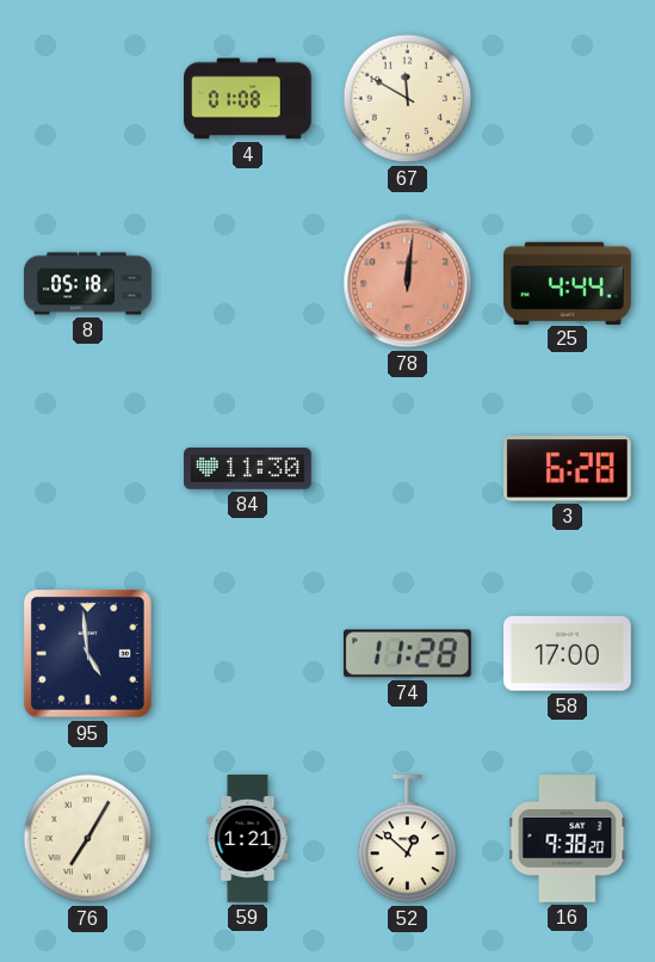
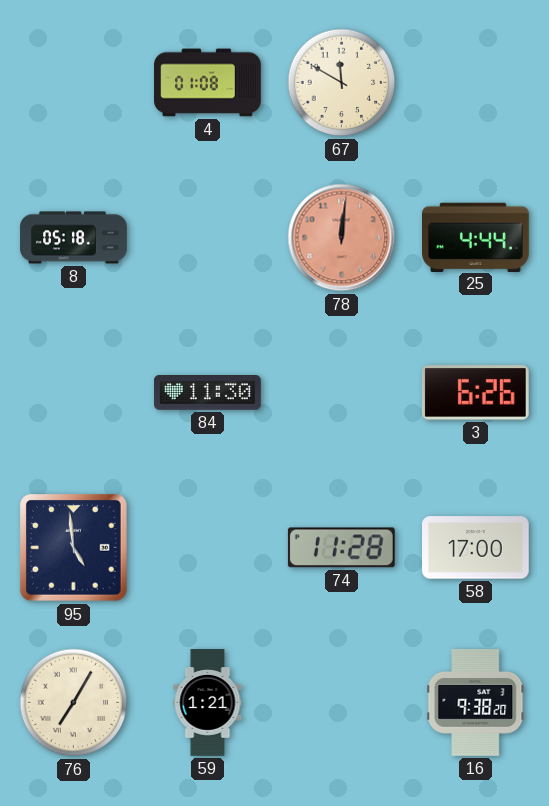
3: 6:28 -> 6:26
52: 12:52 -> none
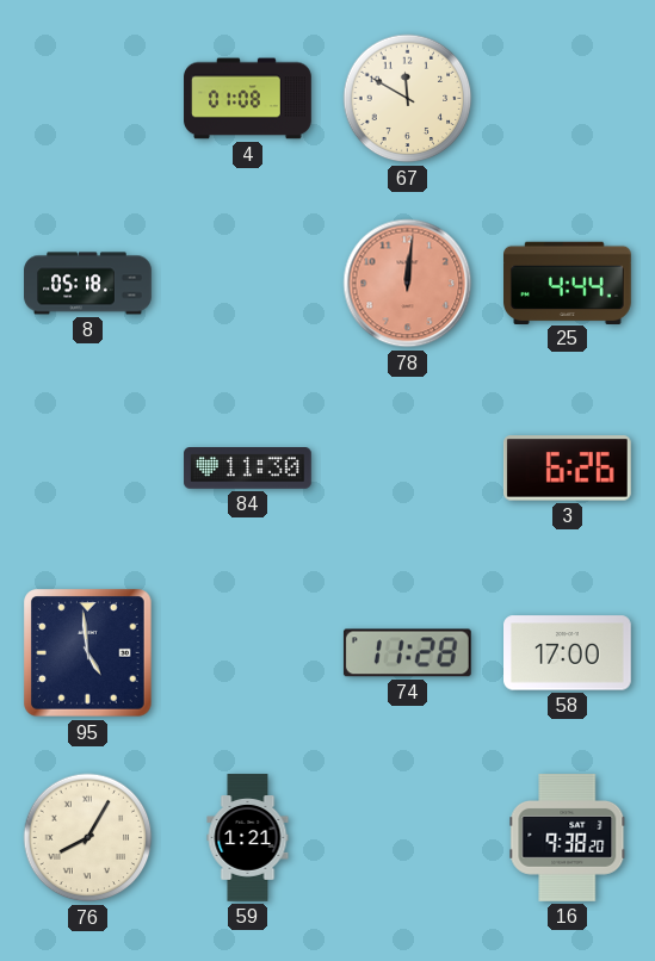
76: 7:05 -> 8:05
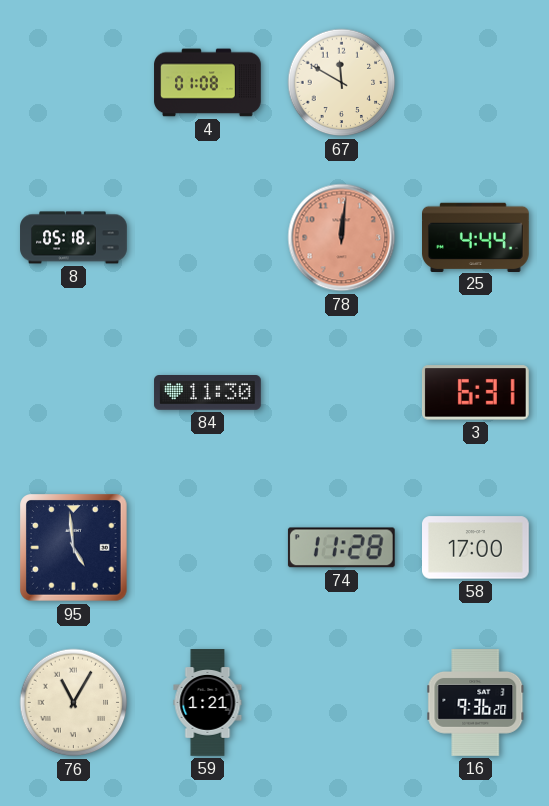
3: 6:26 -> 6:31
76: 8:05 -> 11:05
16: 9:38 -> 9:36
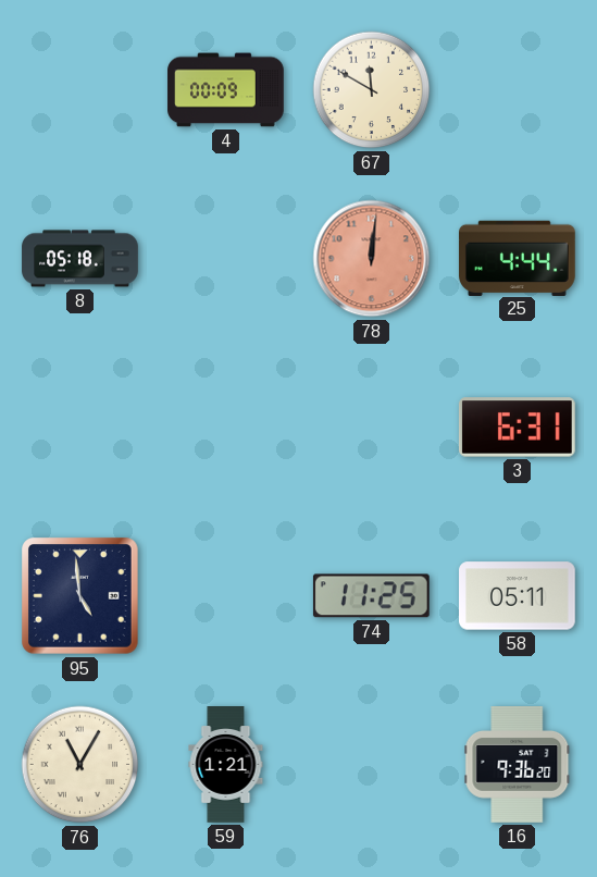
4: 01:08 -> 00:09
84: 11:30 -> none
74: 11:28 -> 11:25
58: 17:00 -> 05:11
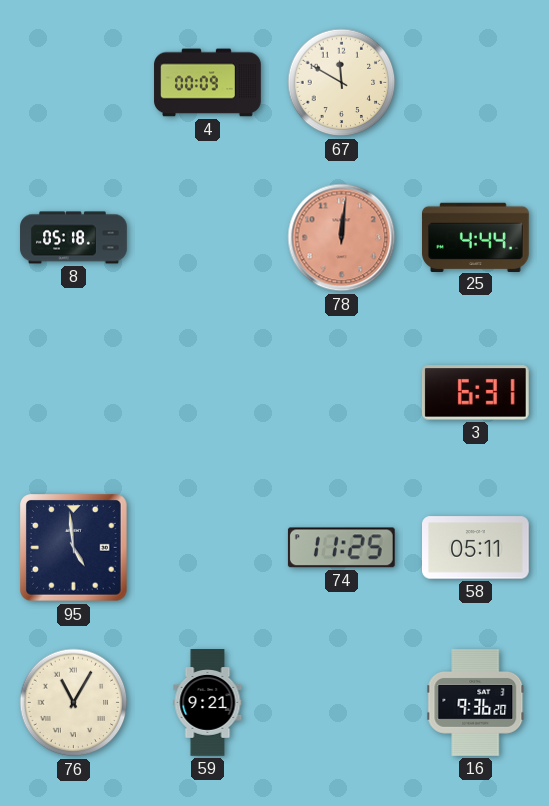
59: 1:21 -> 9:21
